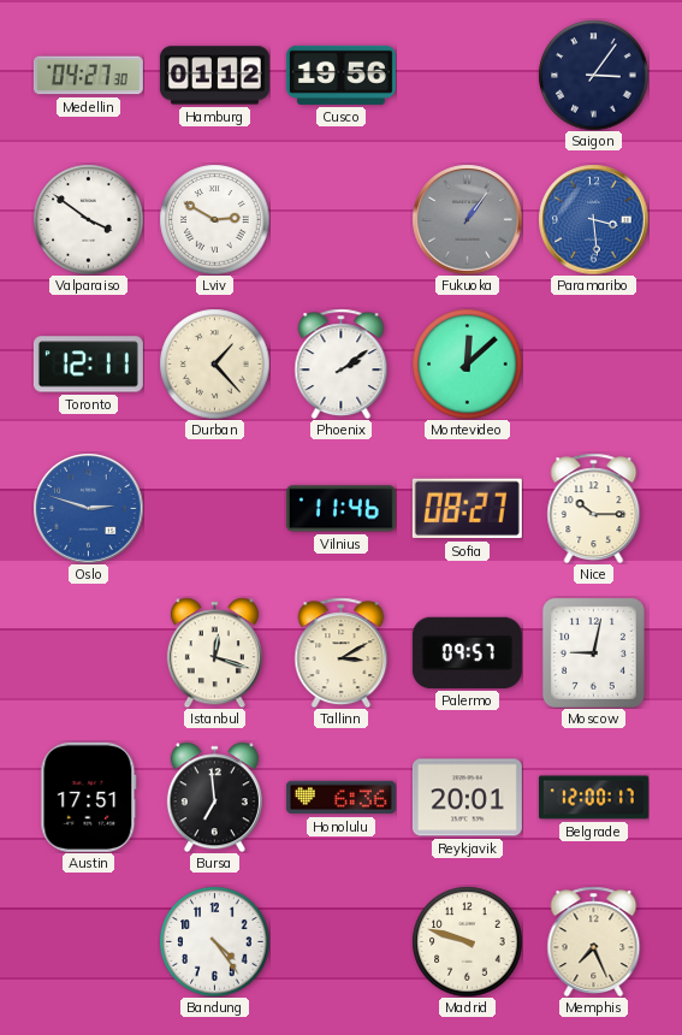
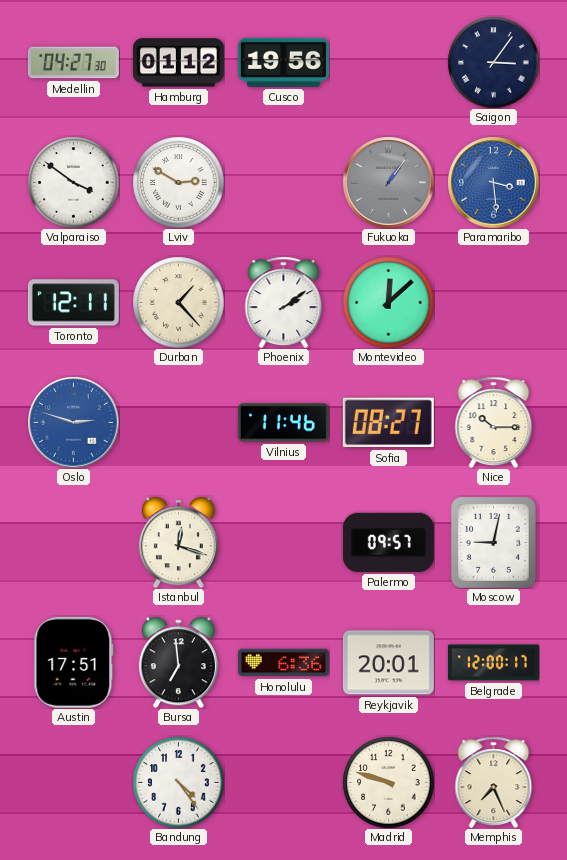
Tallinn: 3:10 -> none
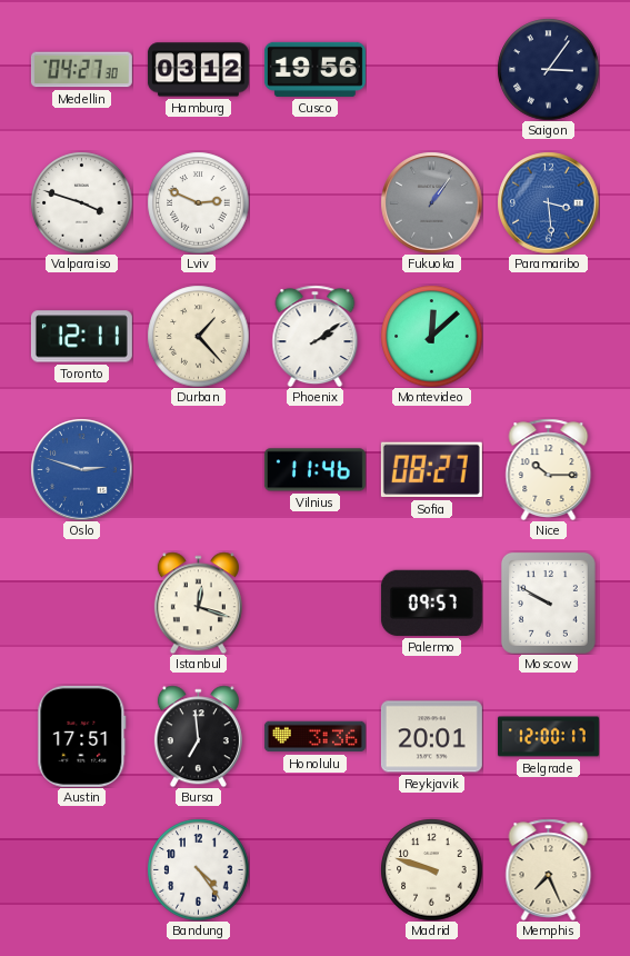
Hamburg: 01:12 -> 03:12
Valparaiso: 3:51 -> 3:48
Lviv: 2:50 -> 2:49
Moscow: 9:02 -> 9:50
Honolulu: 6:36 -> 3:36
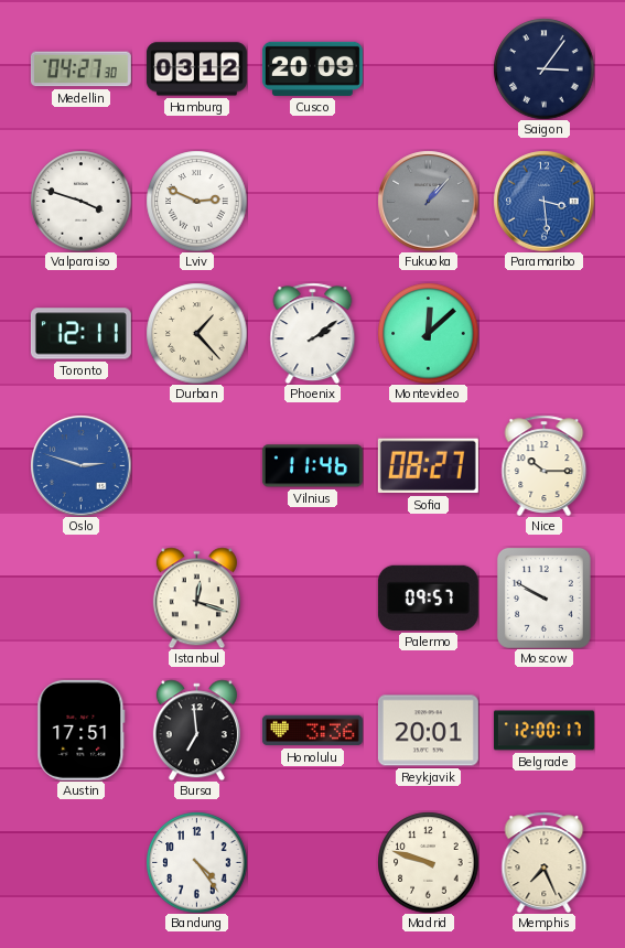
Cusco: 19:56 -> 20:09
Fukuoka: 1:06 -> 1:07
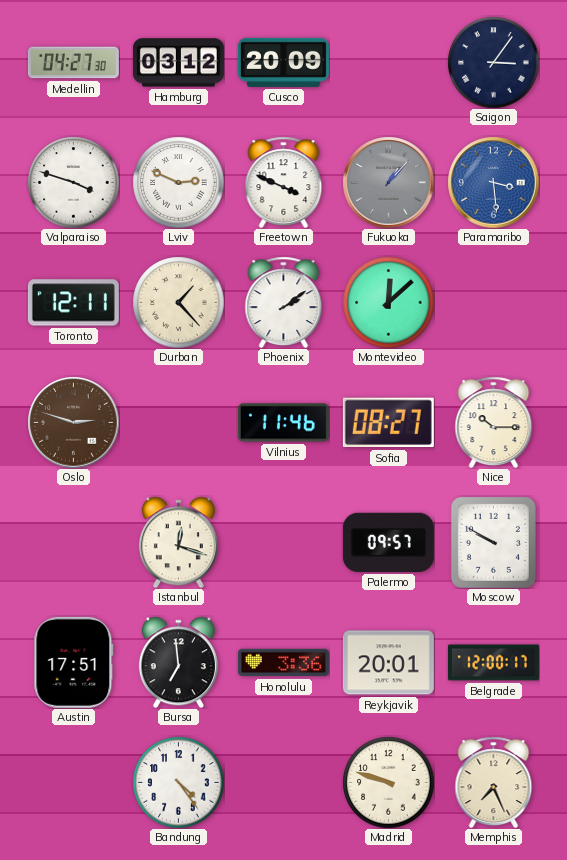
Freetown: none -> 3:49
Oslo dial: blue -> brown
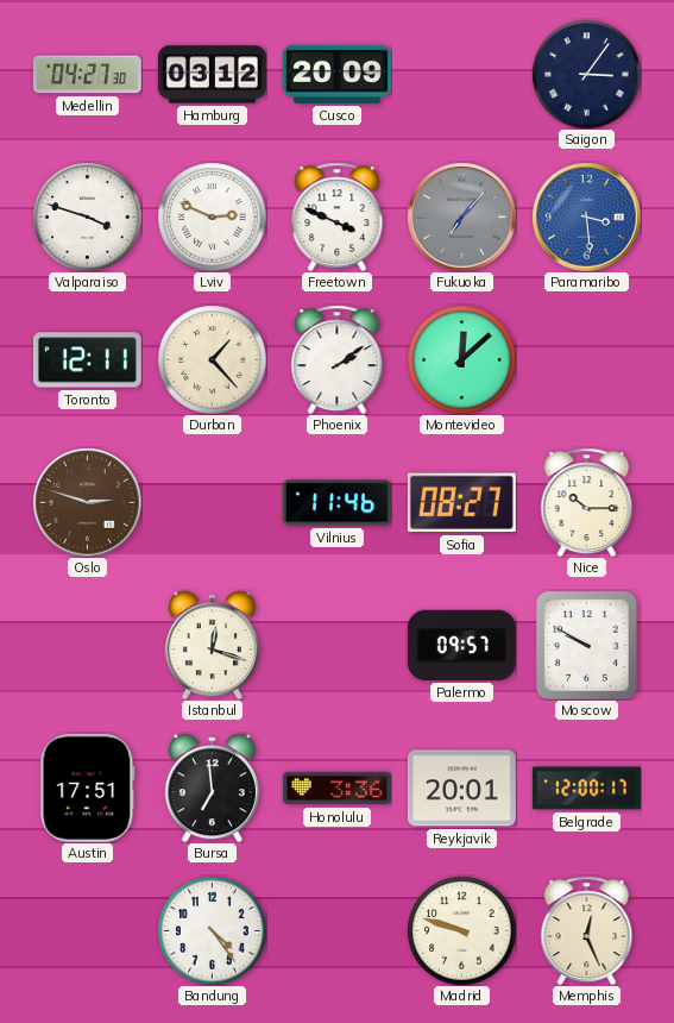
Fukuoka: 1:07 -> 7:07
Memphis: 7:26 -> 12:26
